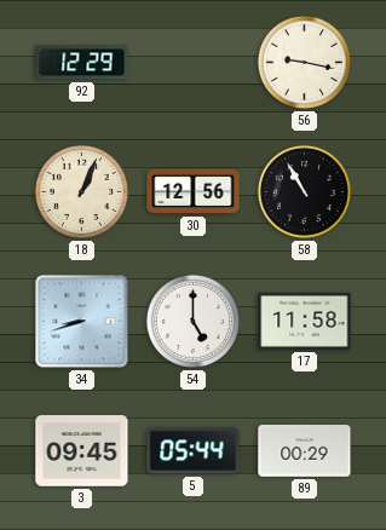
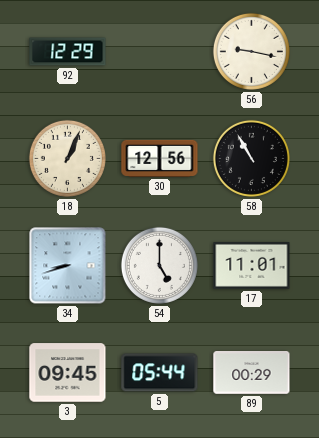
17: 11:58 -> 11:01
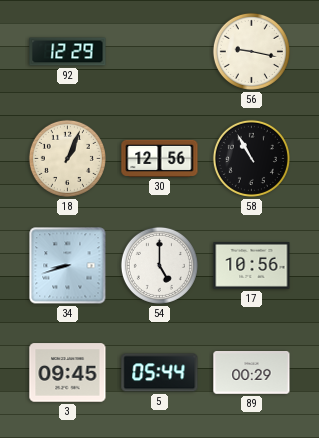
17: 11:01 -> 10:56
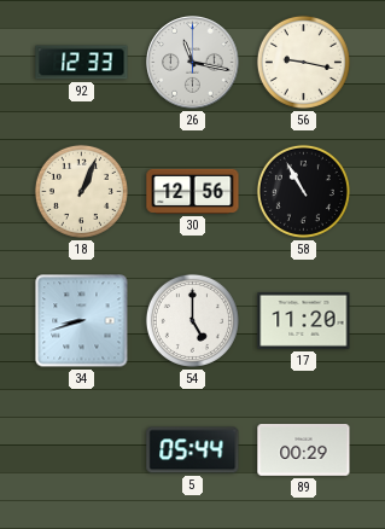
92: 12:29 -> 12:33
26: none -> 11:17
17: 10:56 -> 11:20
3: 09:45 -> none
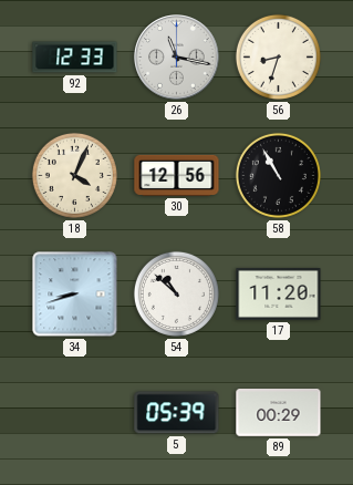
56: 9:17 -> 8:33
18: 1:04 -> 4:04
54: 5:00 -> 10:52
5: 05:44 -> 05:39
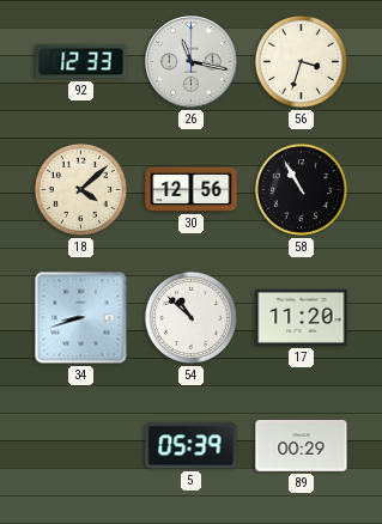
56: 8:33 -> 3:33
18: 4:04 -> 4:08
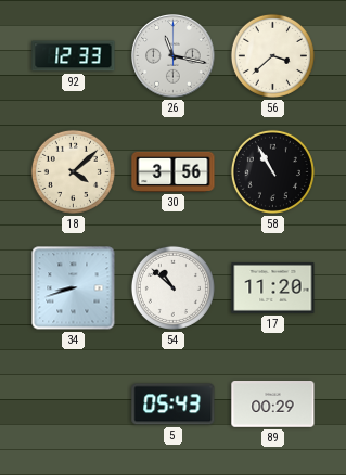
56: 3:33 -> 3:38
30: 12:56 -> 3:56
5: 05:39 -> 05:43
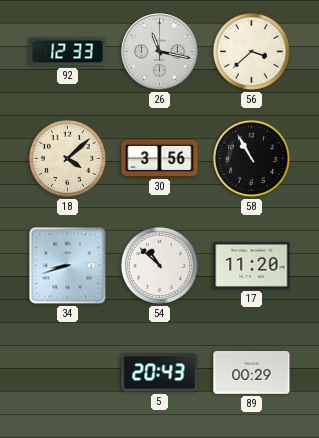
5: 05:43 -> 20:43
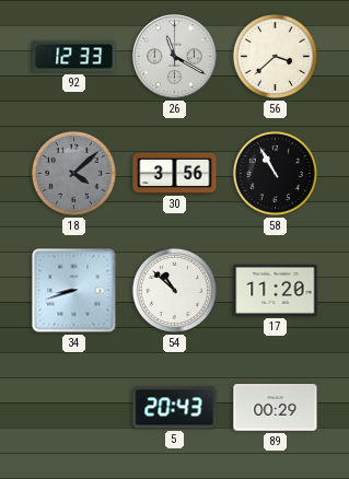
26: 11:17 -> 11:20
18 dial: cream -> grey
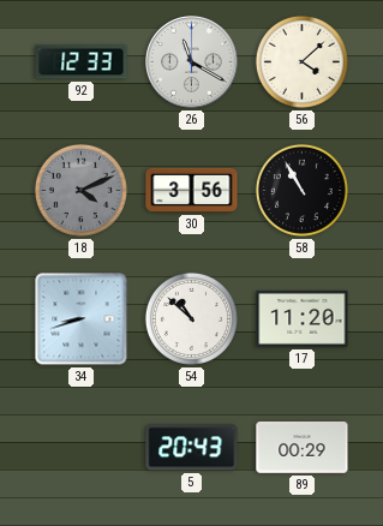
56: 3:38 -> 4:08
18: 4:08 -> 4:11
